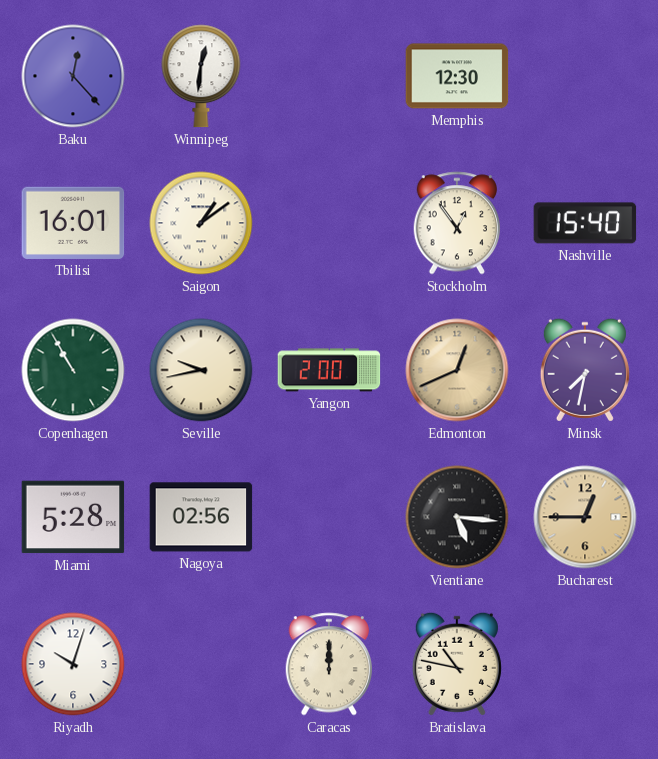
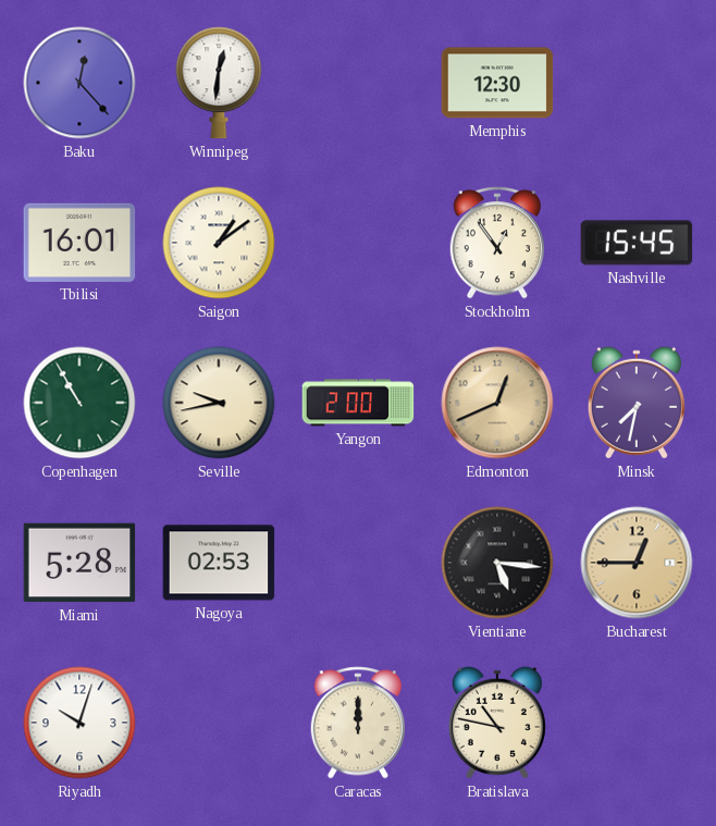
Nashville: 15:40 -> 15:45
Nagoya: 02:56 -> 02:53
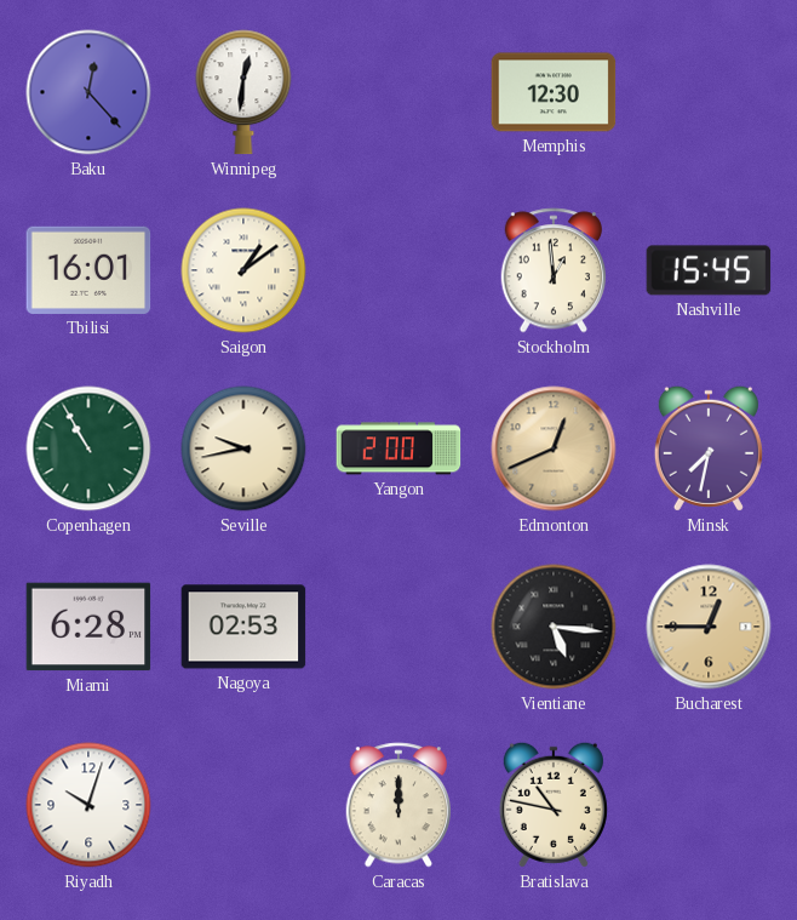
Stockholm: 12:54 -> 12:59
Miami: 5:28 -> 6:28
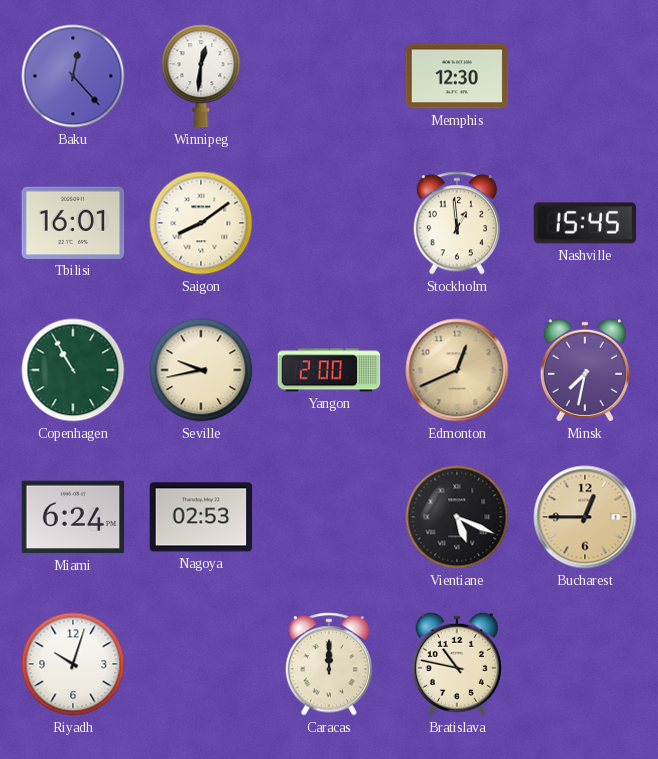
Saigon: 1:09 -> 8:09
Miami: 6:28 -> 6:24
Vientiane: 5:16 -> 5:19
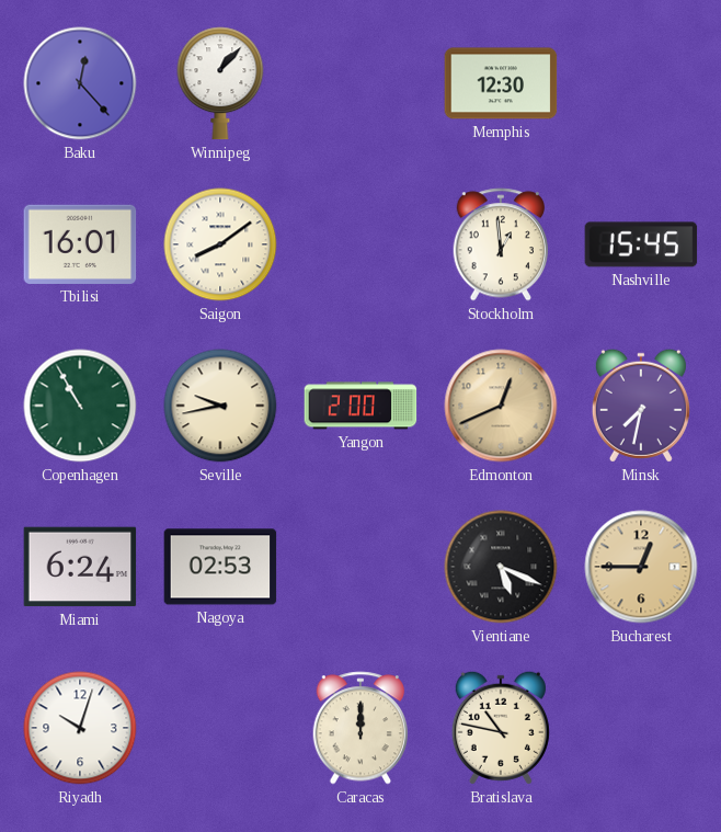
Winnipeg: 12:31 -> 1:07
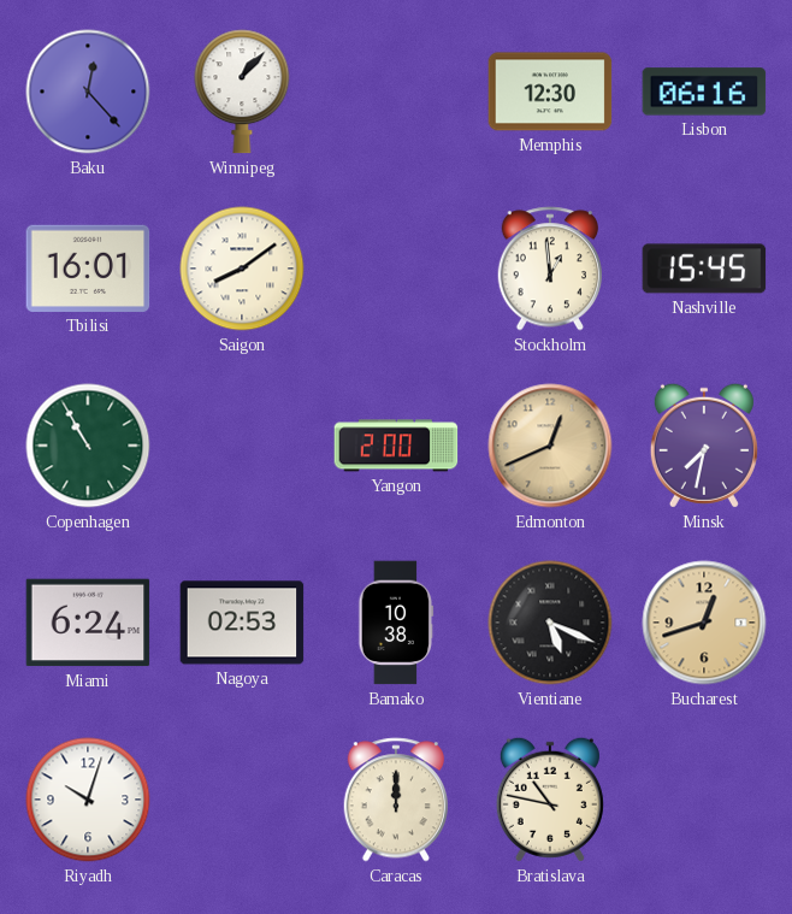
Lisbon: none -> 06:16
Seville: 9:43 -> none
Bamako: none -> 10:38
Bucharest: 12:45 -> 12:42
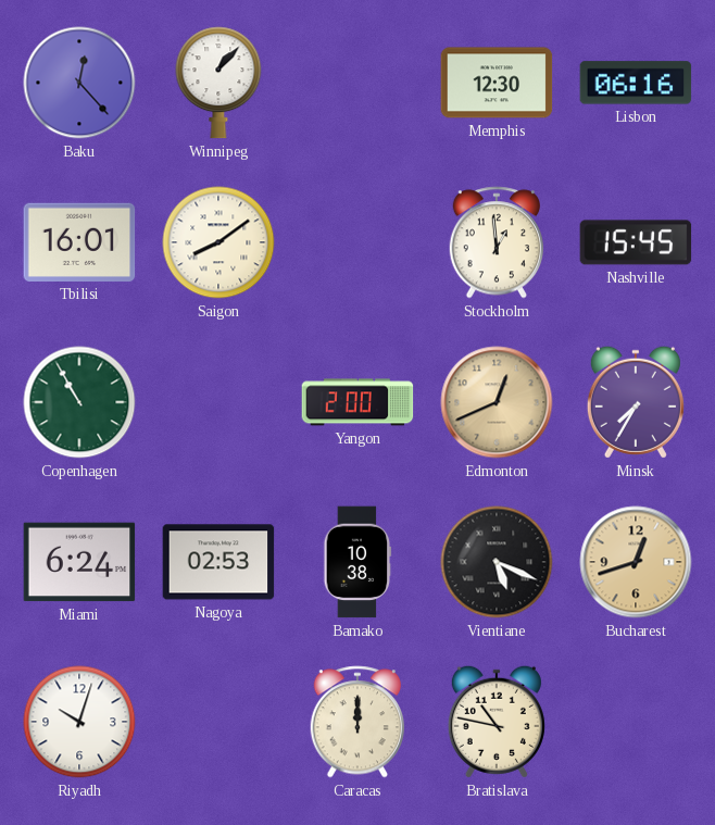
Minsk: 7:32 -> 7:35
